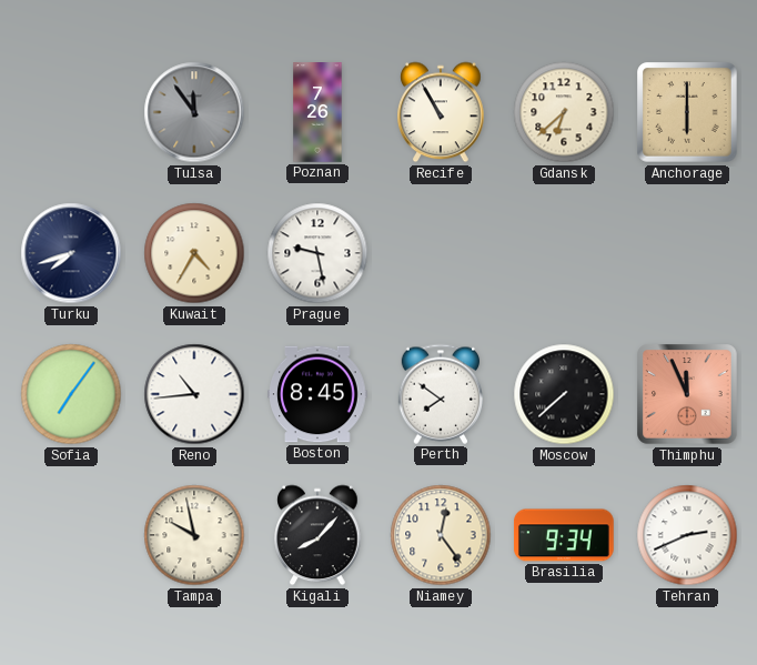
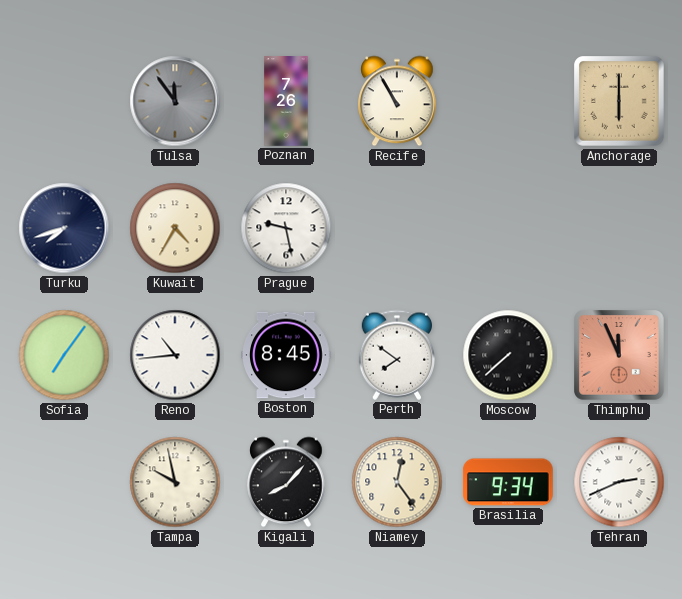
Gdansk: 6:38 -> none
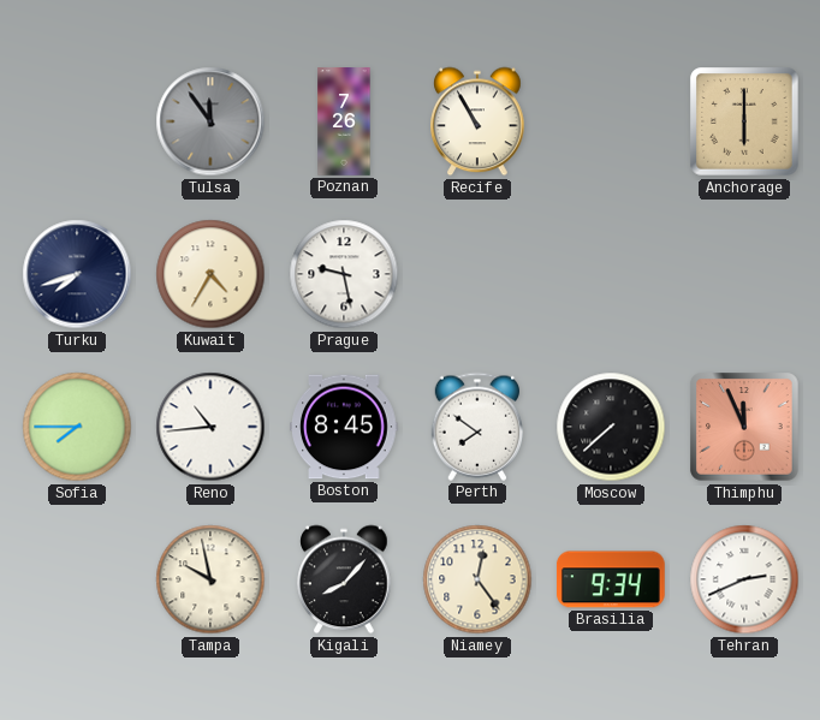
Sofia: 7:06 -> 7:45
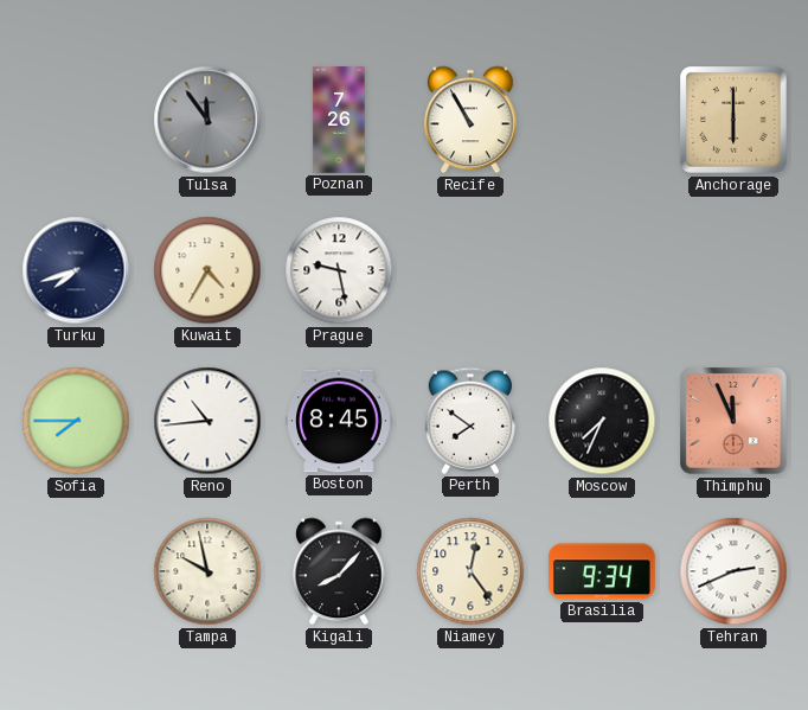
Moscow: 7:38 -> 7:34
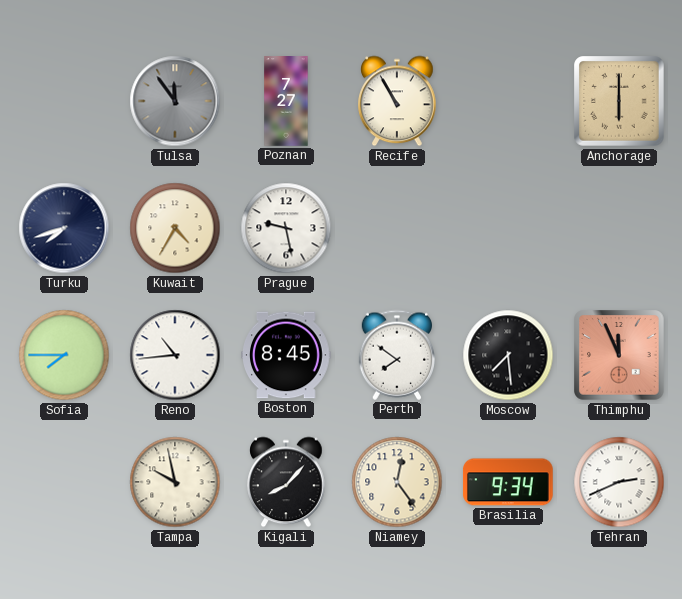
Poznan: 7:26 -> 7:27
Moscow: 7:34 -> 7:29
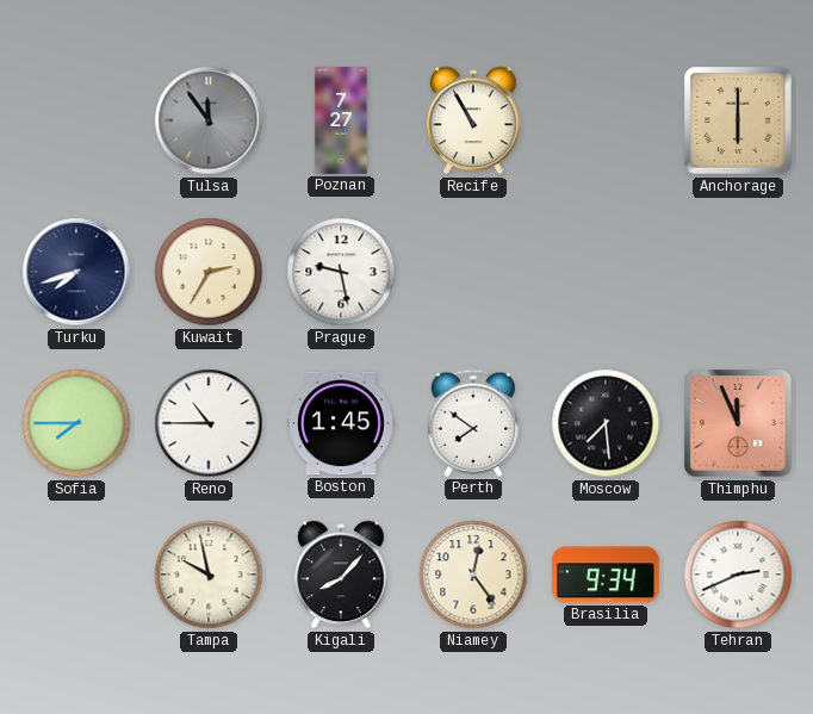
Kuwait: 4:35 -> 2:35
Reno: 10:44 -> 10:45
Boston: 8:45 -> 1:45
